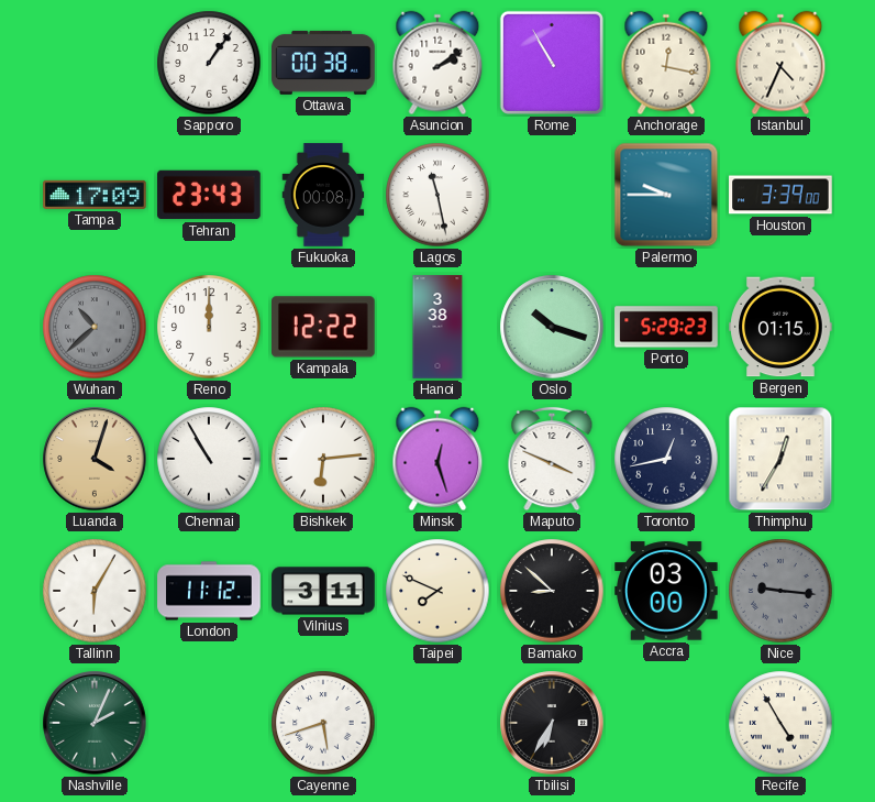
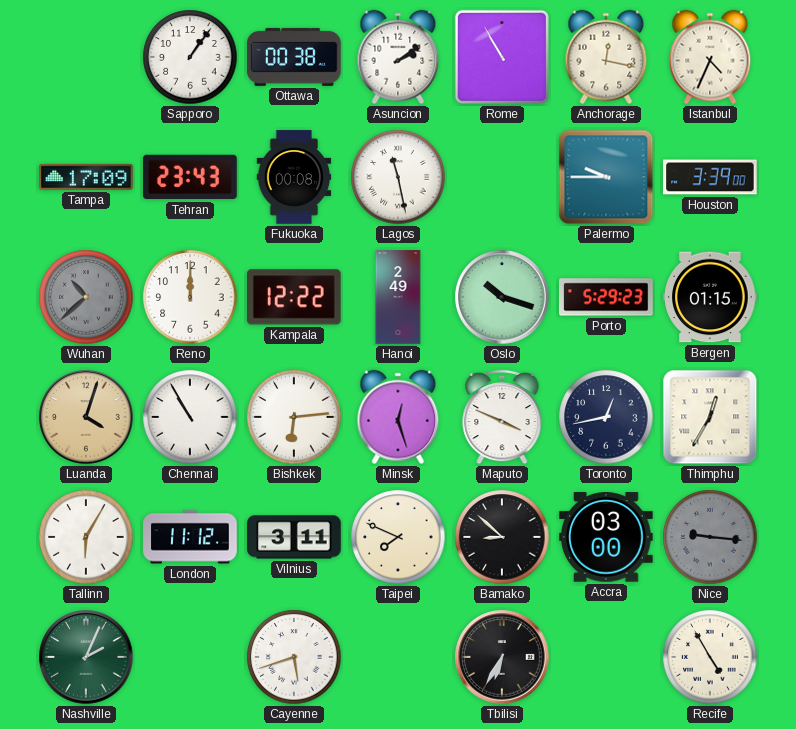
Hanoi: 3:38 -> 2:49
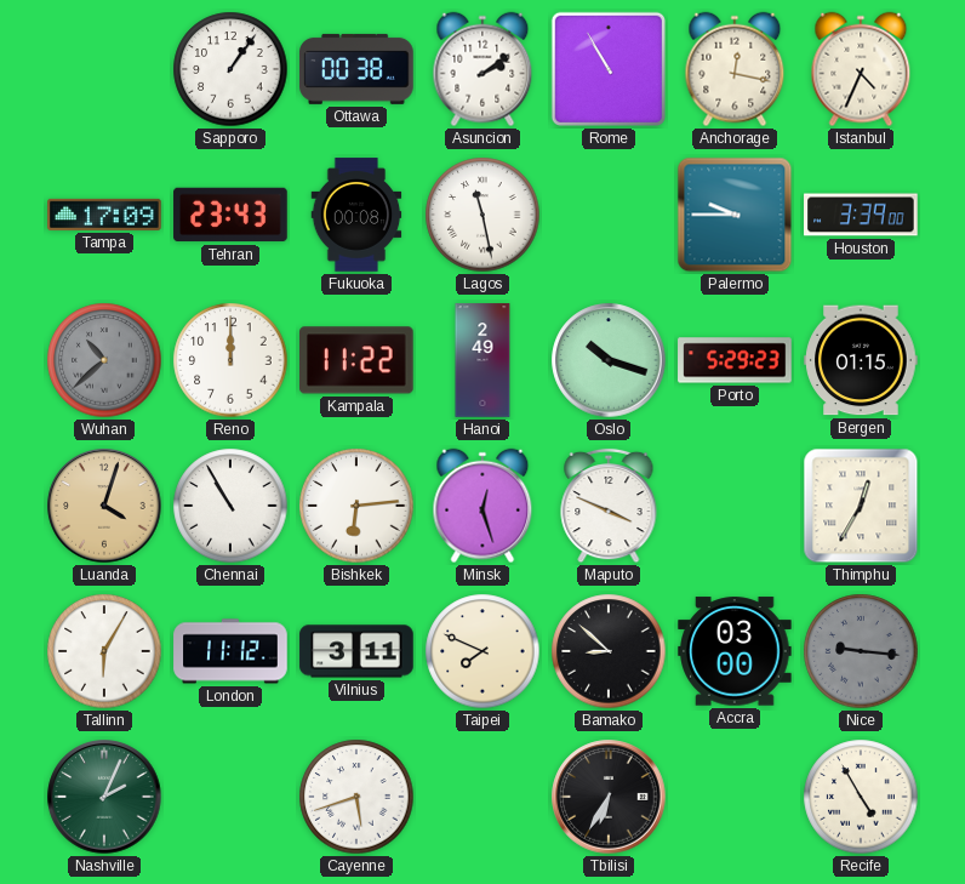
Kampala: 12:22 -> 11:22
Toronto: 12:43 -> none
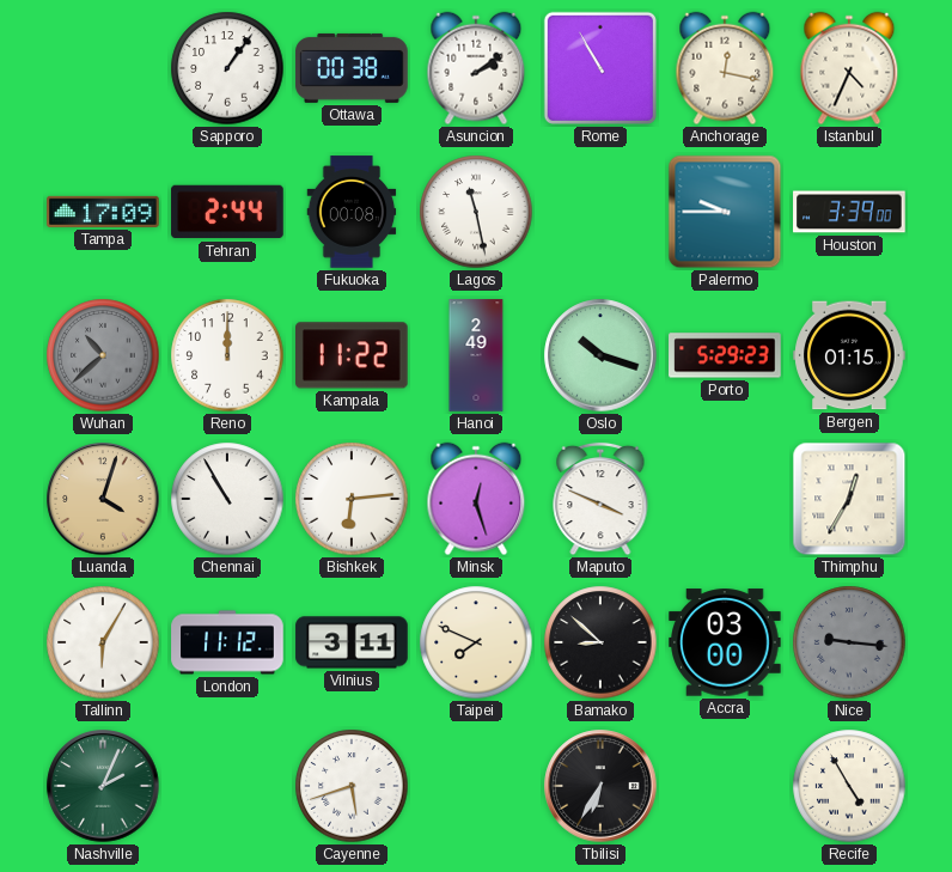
Tehran: 23:43 -> 2:44
